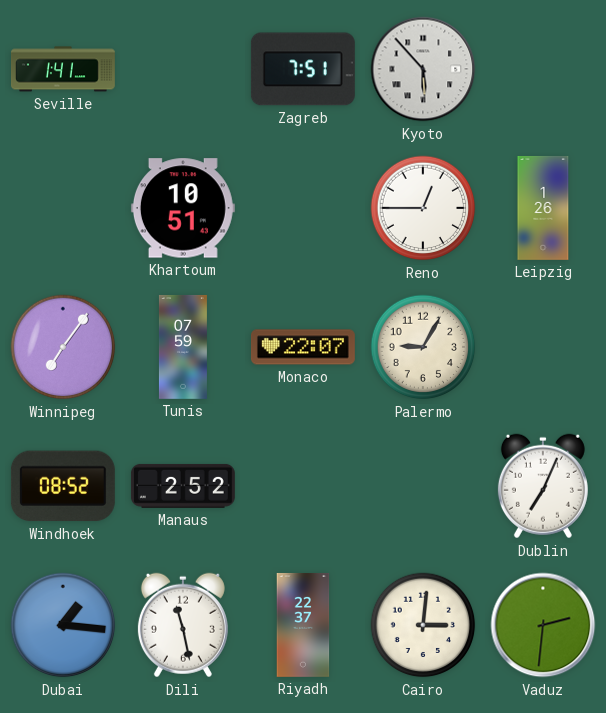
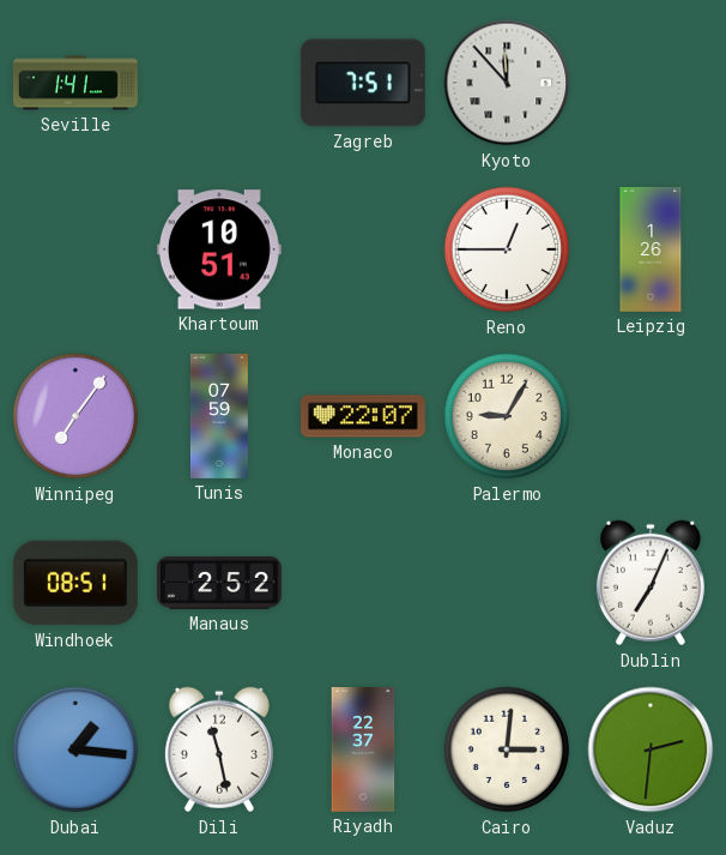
Kyoto: 5:53 -> 11:53
Windhoek: 08:52 -> 08:51
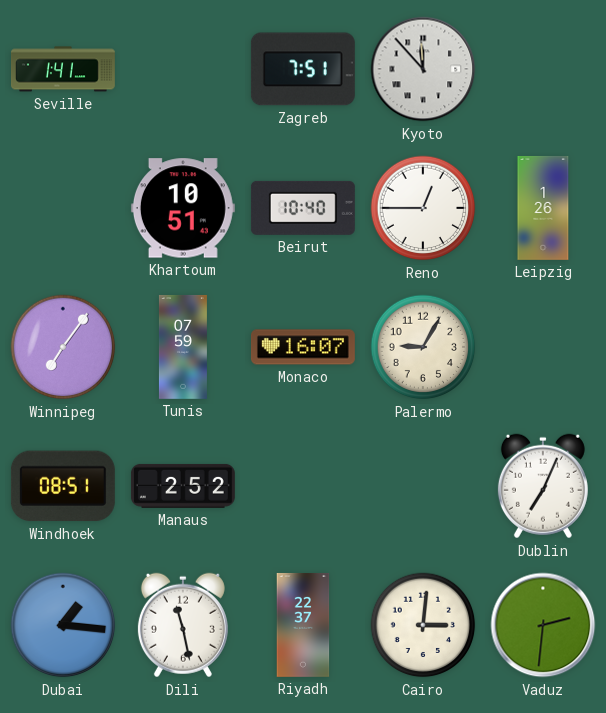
Beirut: none -> 10:40
Monaco: 22:07 -> 16:07
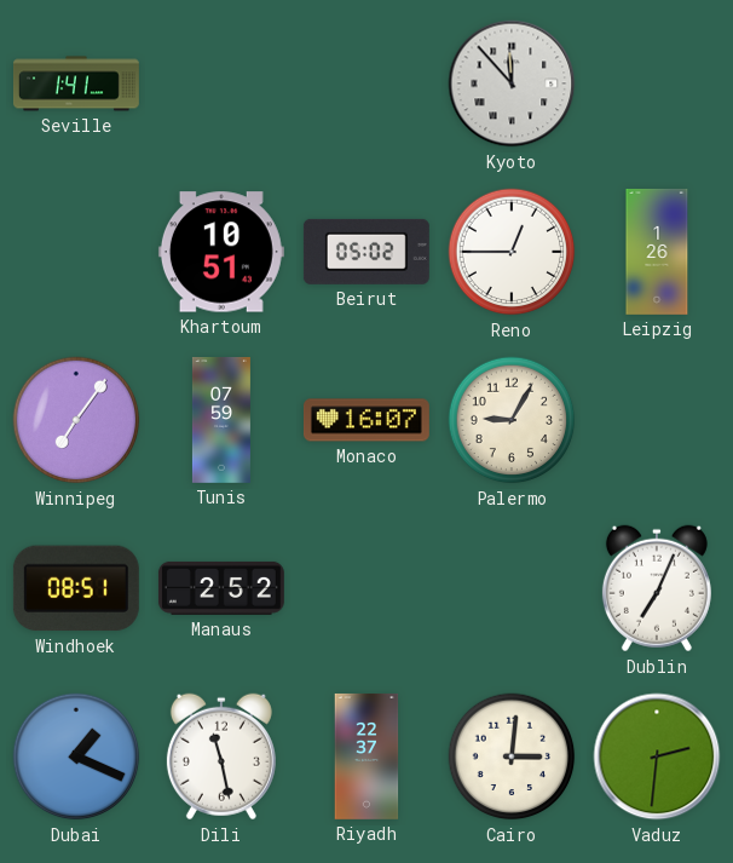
Zagreb: 7:51 -> none
Beirut: 10:40 -> 05:02
Dubai: 1:16 -> 1:19
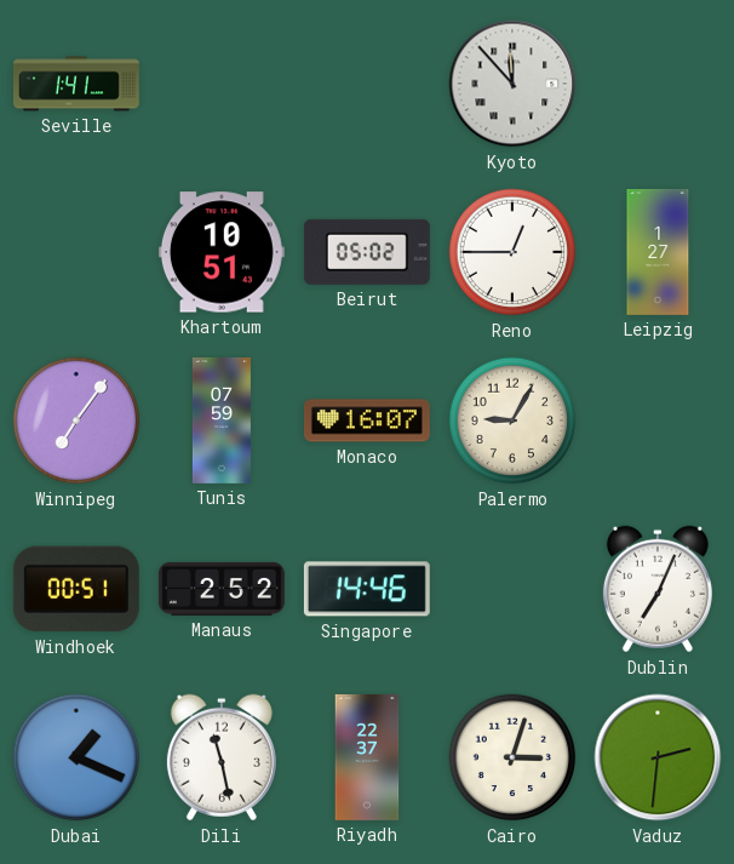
Leipzig: 1:26 -> 1:27
Windhoek: 08:51 -> 00:51
Singapore: none -> 14:46
Cairo: 3:01 -> 3:03
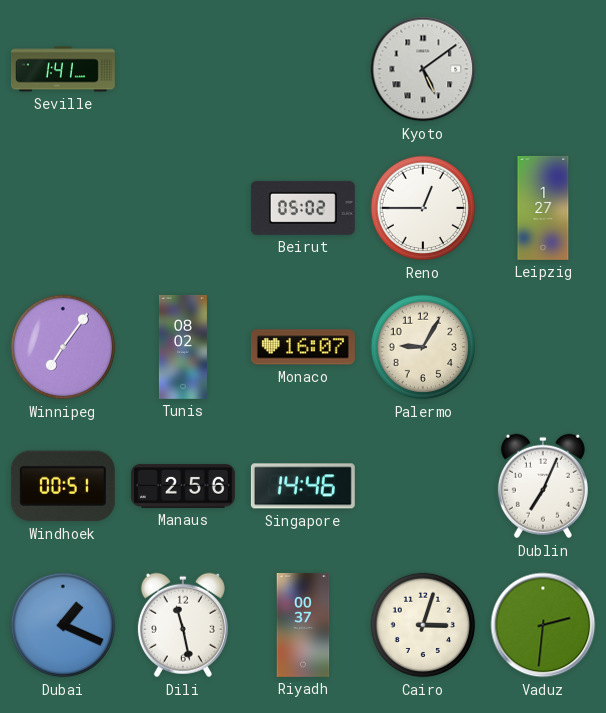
Kyoto: 11:53 -> 5:09
Khartoum: 10:51 -> none
Tunis: 07:59 -> 08:02
Manaus: 2:52 -> 2:56
Riyadh: 22:37 -> 00:37
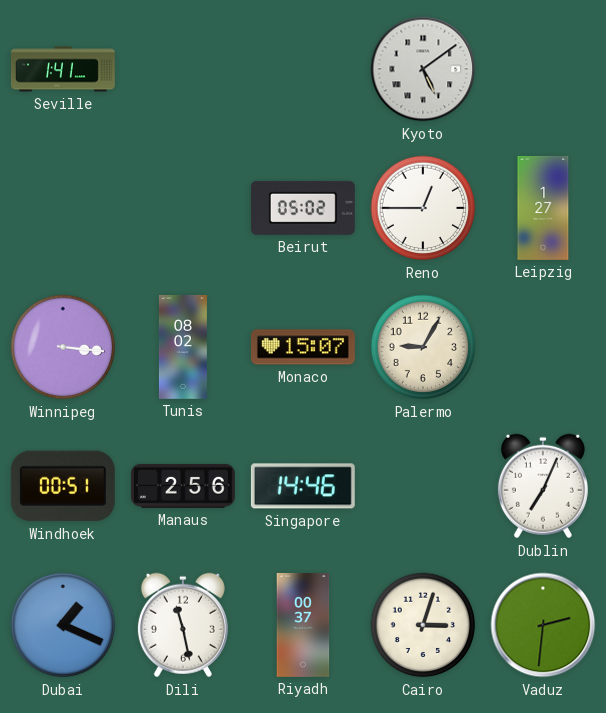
Winnipeg: 7:06 -> 3:16
Monaco: 16:07 -> 15:07
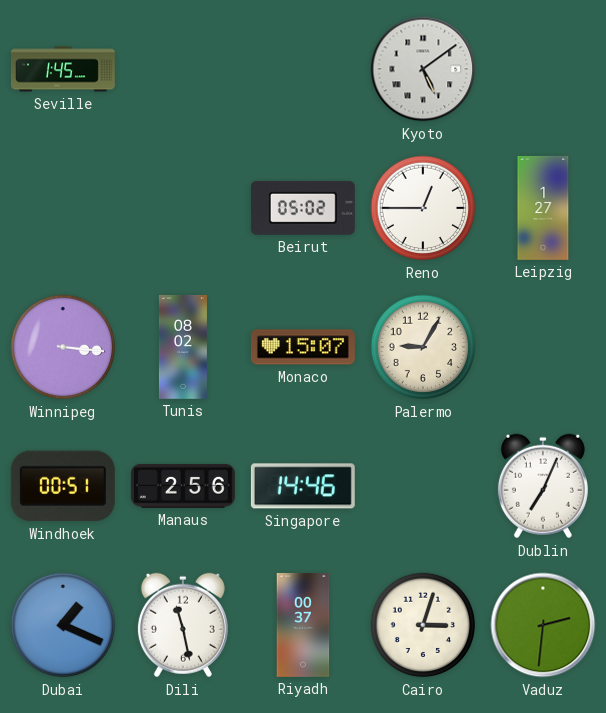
Seville: 1:41 -> 1:45
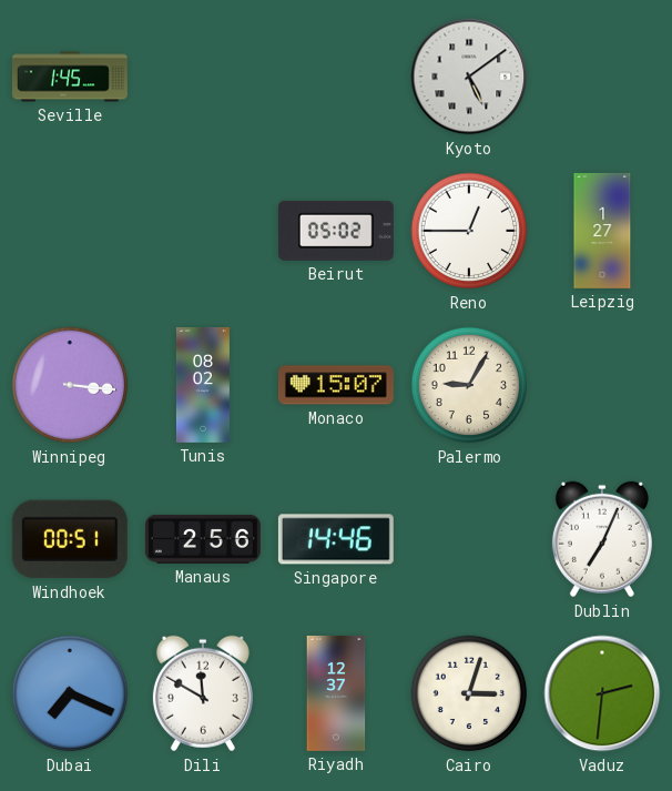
Dubai: 1:19 -> 7:19
Dili: 11:28 -> 11:50
Riyadh: 00:37 -> 12:37
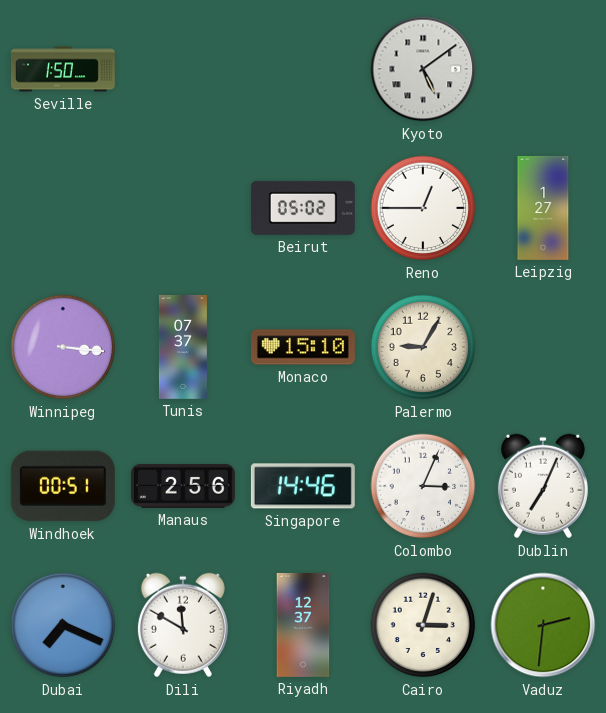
Seville: 1:45 -> 1:50
Tunis: 08:02 -> 07:37
Monaco: 15:07 -> 15:10
Colombo: none -> 3:04
